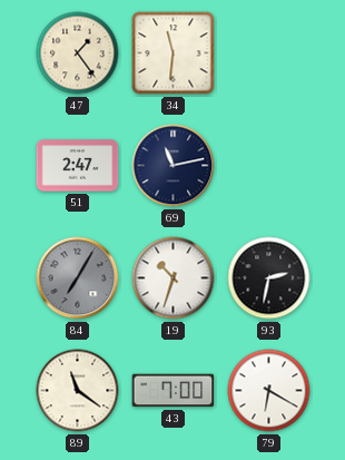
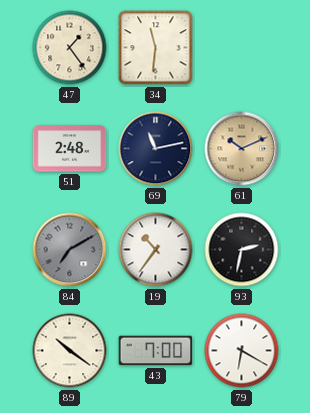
51: 2:47 -> 2:48
61: none -> 10:11
84: 7:05 -> 7:10
19: 10:33 -> 10:36
89: 11:21 -> 10:21
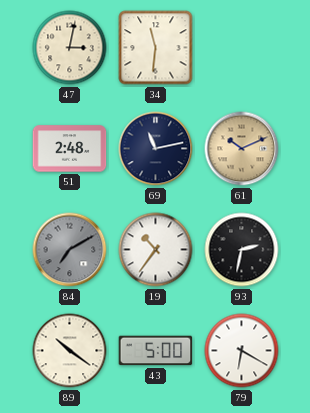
47: 1:24 -> 3:02
43: 7:00 -> 5:00
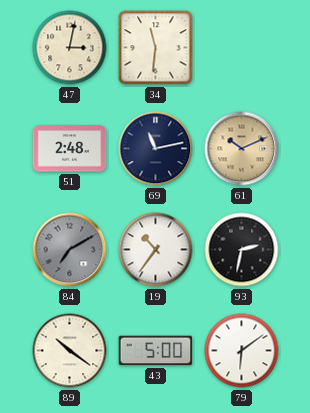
79: 6:20 -> 6:09
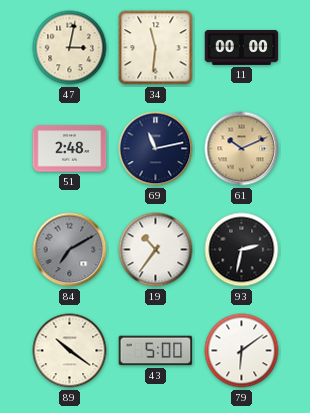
11: none -> 00:00
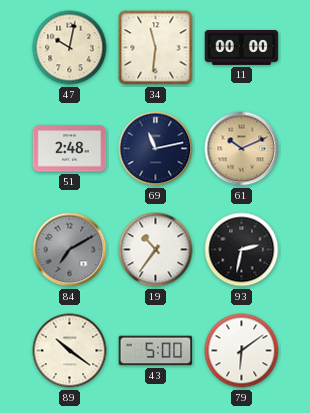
47: 3:02 -> 10:02
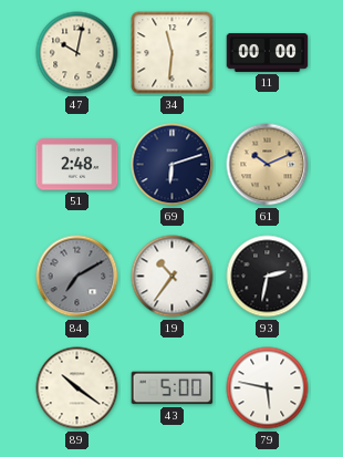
69: 11:13 -> 6:12
79: 6:09 -> 5:47
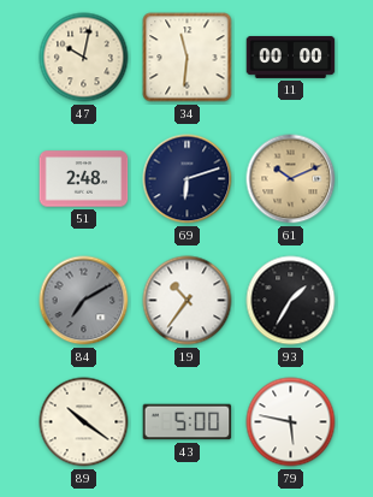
93: 2:32 -> 1:35
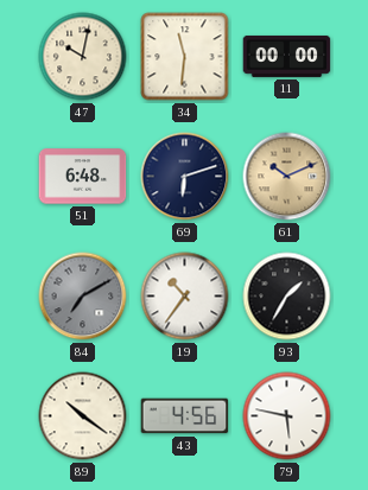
51: 2:48 -> 6:48
43: 5:00 -> 4:56
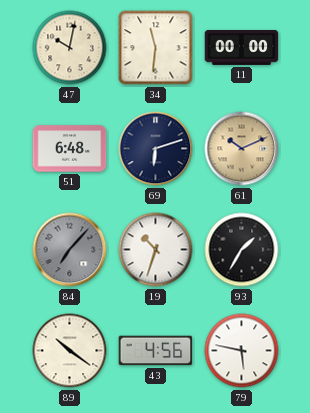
84: 7:10 -> 7:07
19: 10:36 -> 10:33
